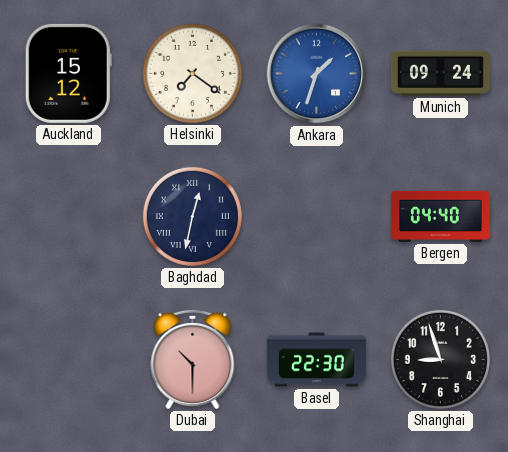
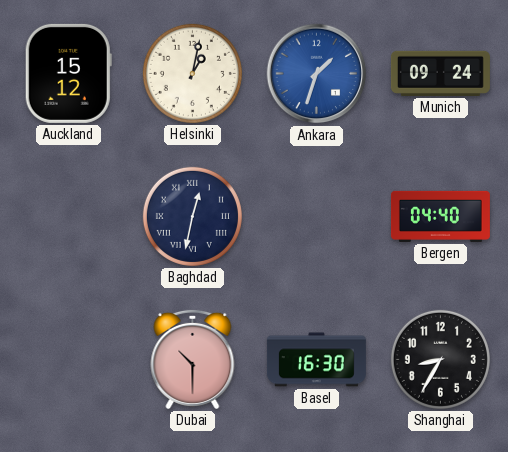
Helsinki: 7:21 -> 1:02
Basel: 22:30 -> 16:30
Shanghai: 8:57 -> 8:35
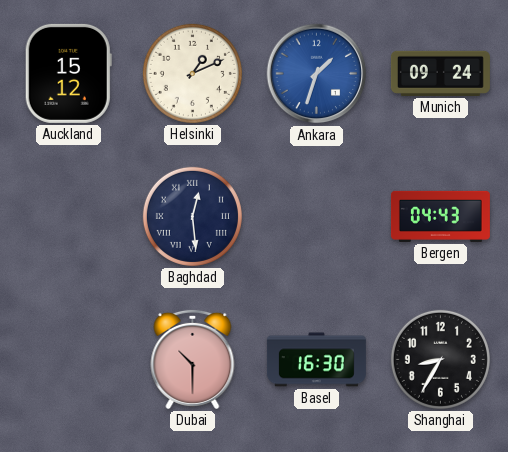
Helsinki: 1:02 -> 1:11
Baghdad: 12:32 -> 12:29
Bergen: 04:40 -> 04:43
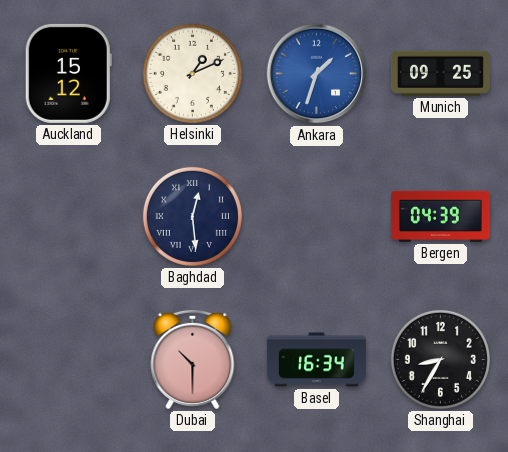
Munich: 09:24 -> 09:25
Bergen: 04:43 -> 04:39
Basel: 16:30 -> 16:34
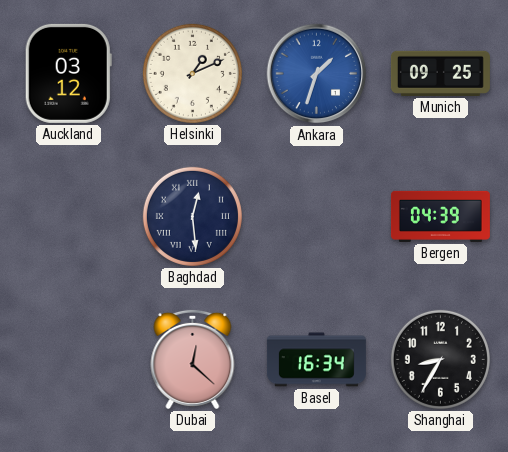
Auckland: 15:12 -> 03:12
Dubai: 10:30 -> 12:22
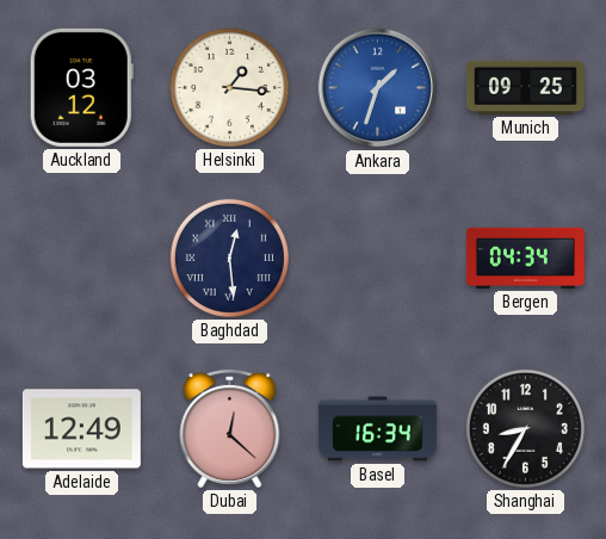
Helsinki: 1:11 -> 1:16
Bergen: 04:39 -> 04:34
Adelaide: none -> 12:49
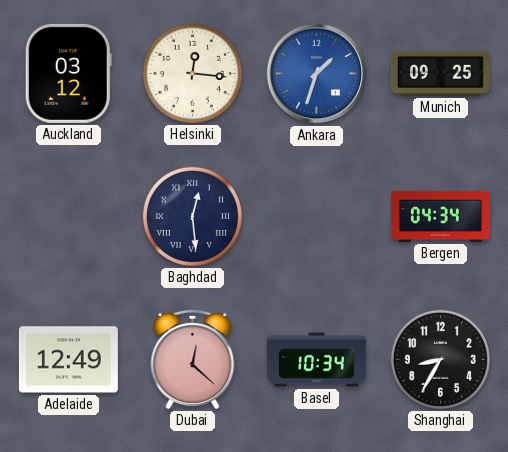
Helsinki: 1:16 -> 12:16
Basel: 16:34 -> 10:34
